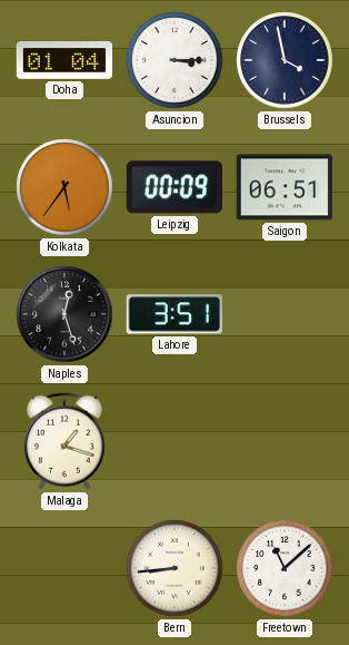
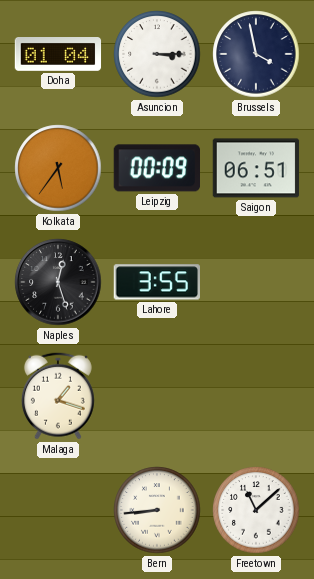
Lahore: 3:51 -> 3:55
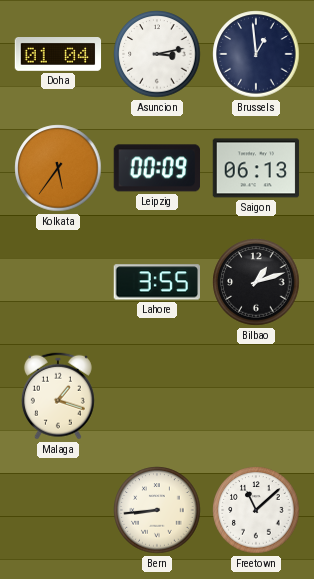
Asuncion: 3:15 -> 3:13
Brussels: 3:58 -> 12:59
Saigon: 06:51 -> 06:13
Naples: 12:27 -> none
Bilbao: none -> 1:12
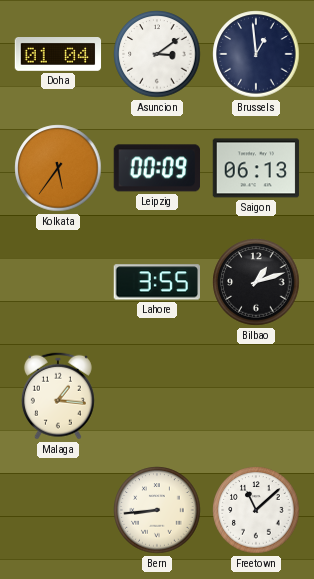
Asuncion: 3:13 -> 3:09
Malaga: 1:18 -> 1:16
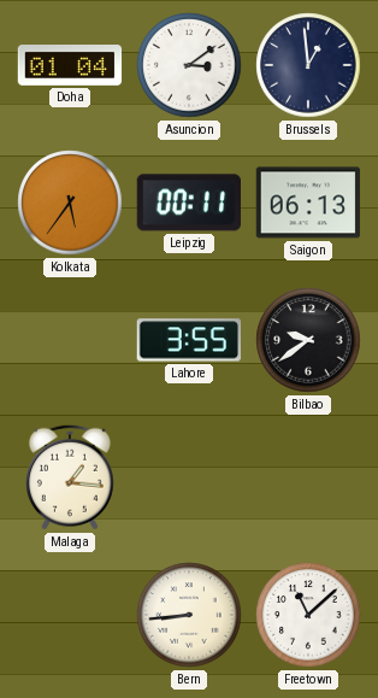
Leipzig: 00:09 -> 00:11
Bilbao: 1:12 -> 9:39
